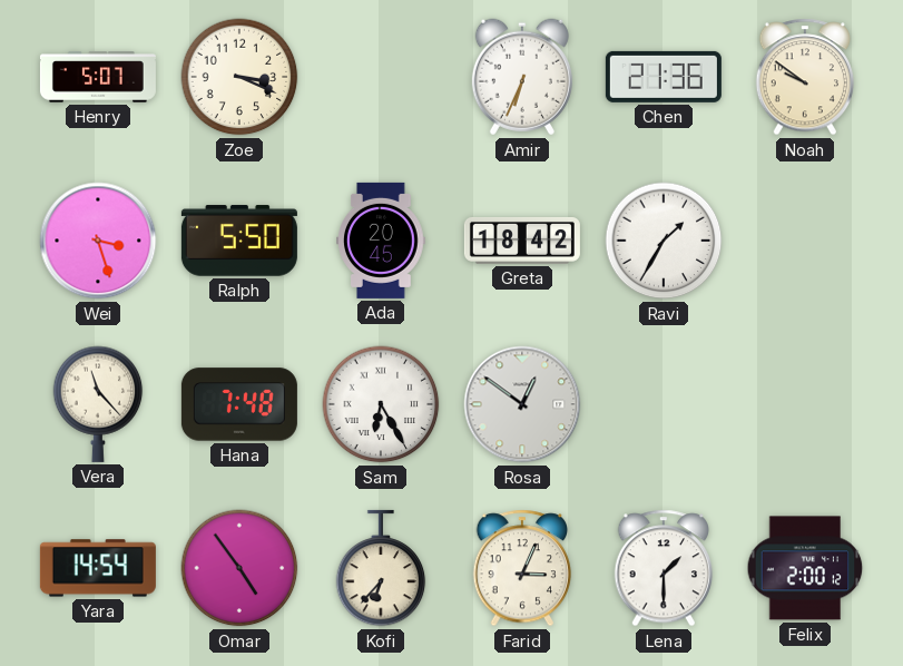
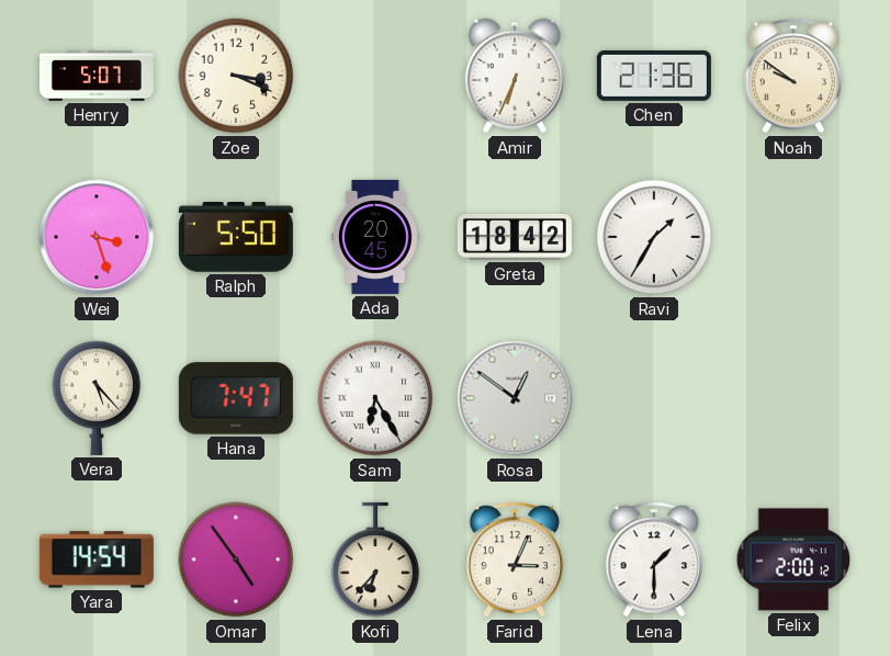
Vera: 11:23 -> 5:23
Hana: 7:48 -> 7:47
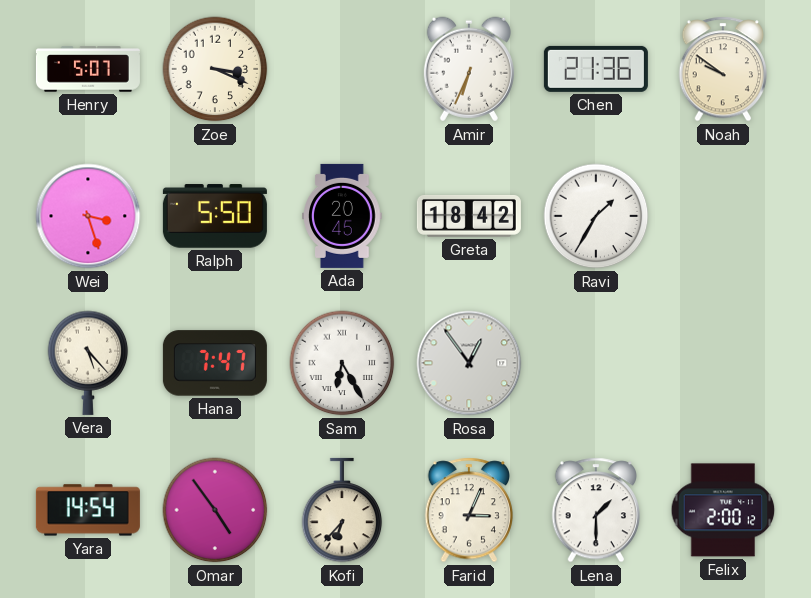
Rosa: 12:51 -> 12:54
